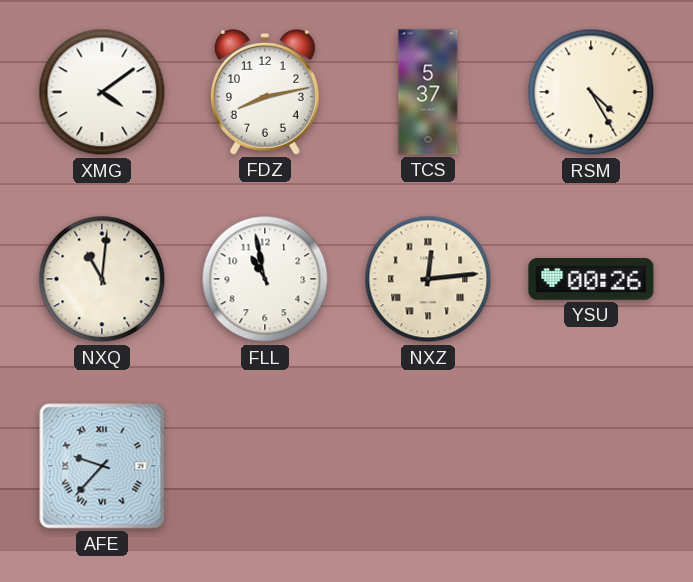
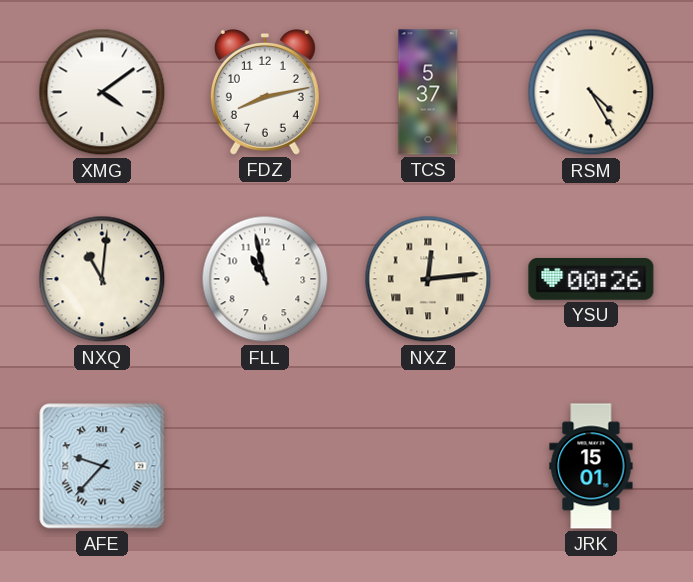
JRK: none -> 15:01
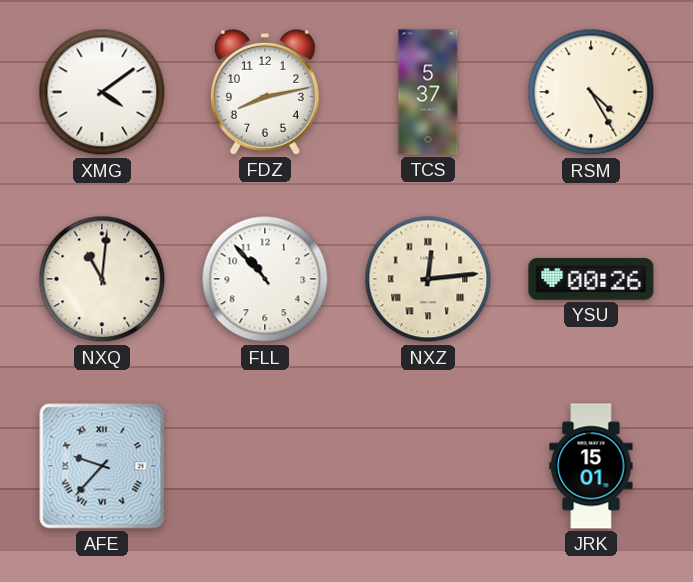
FLL: 10:58 -> 10:53
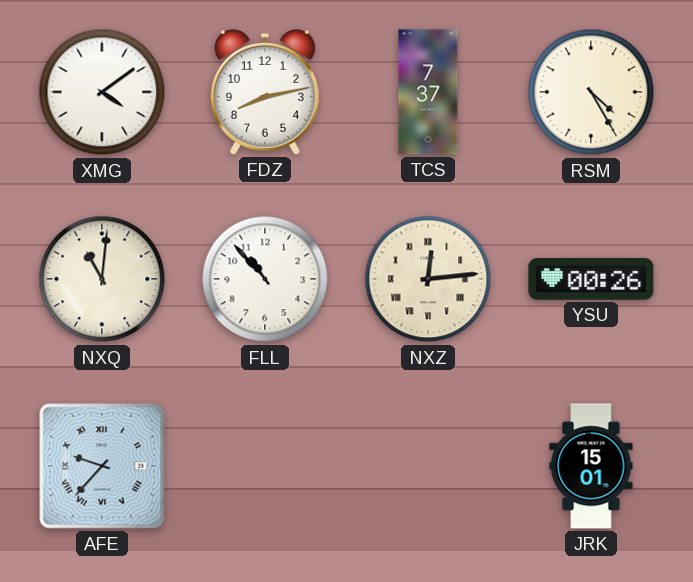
TCS: 5:37 -> 7:37
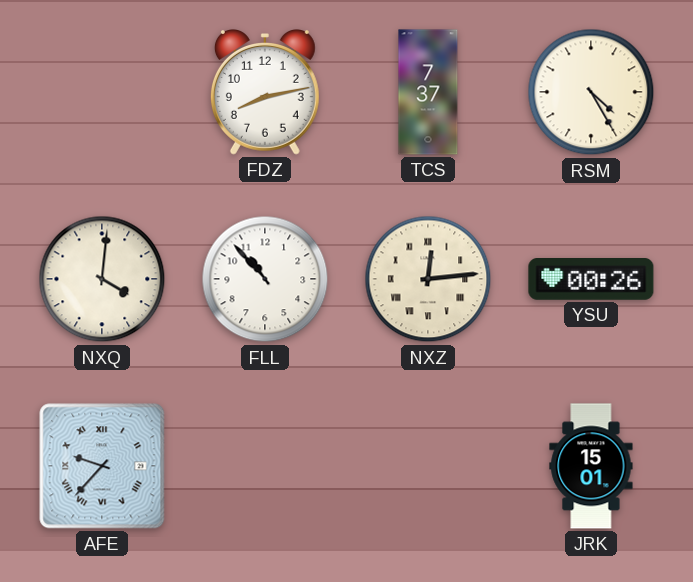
XMG: 4:09 -> none
NXQ: 11:01 -> 4:01
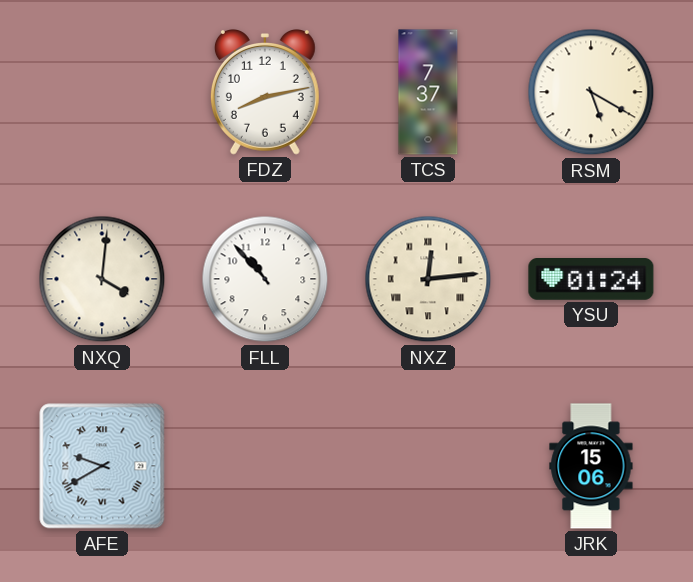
RSM: 4:25 -> 5:20
YSU: 00:26 -> 01:24
AFE: 9:37 -> 9:40
JRK: 15:01 -> 15:06
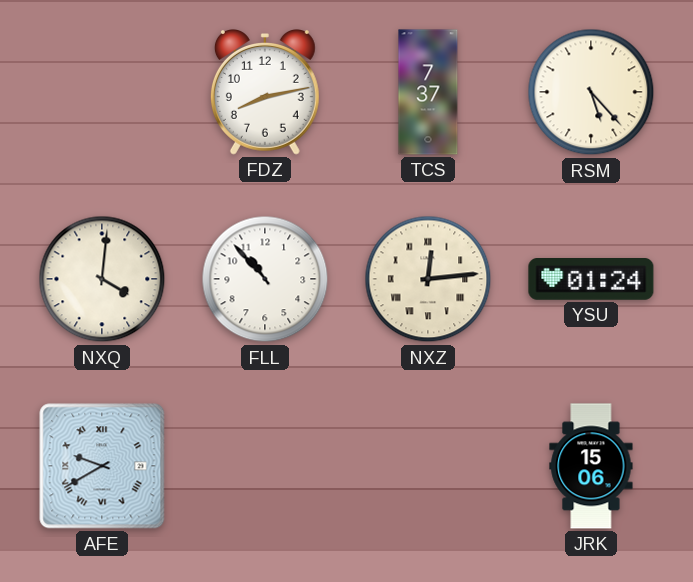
RSM: 5:20 -> 5:23
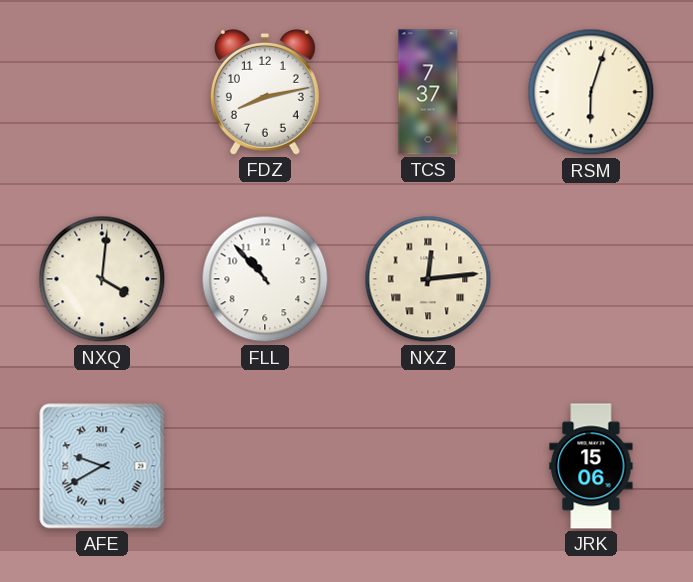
RSM: 5:23 -> 6:03
YSU: 01:24 -> none
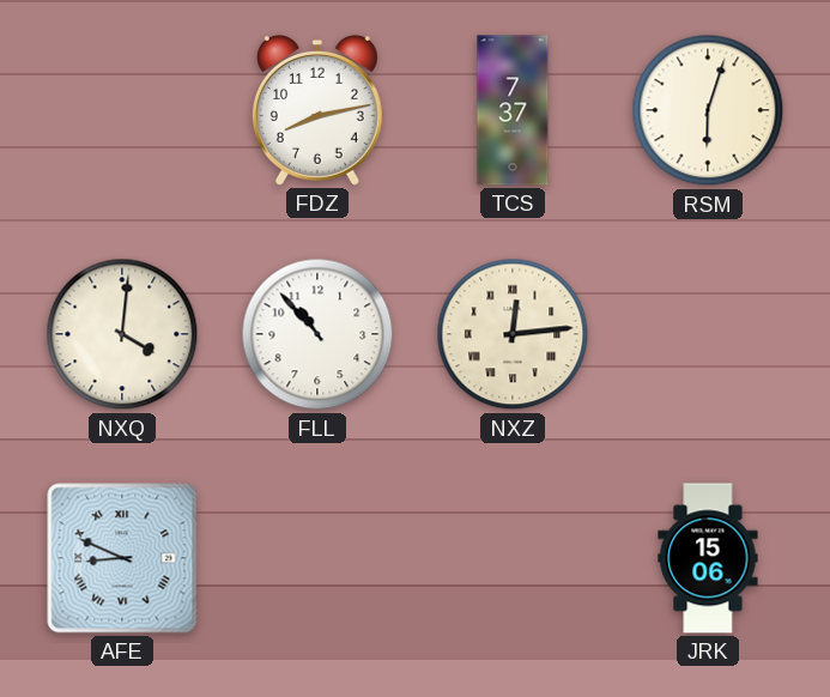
AFE: 9:40 -> 8:49
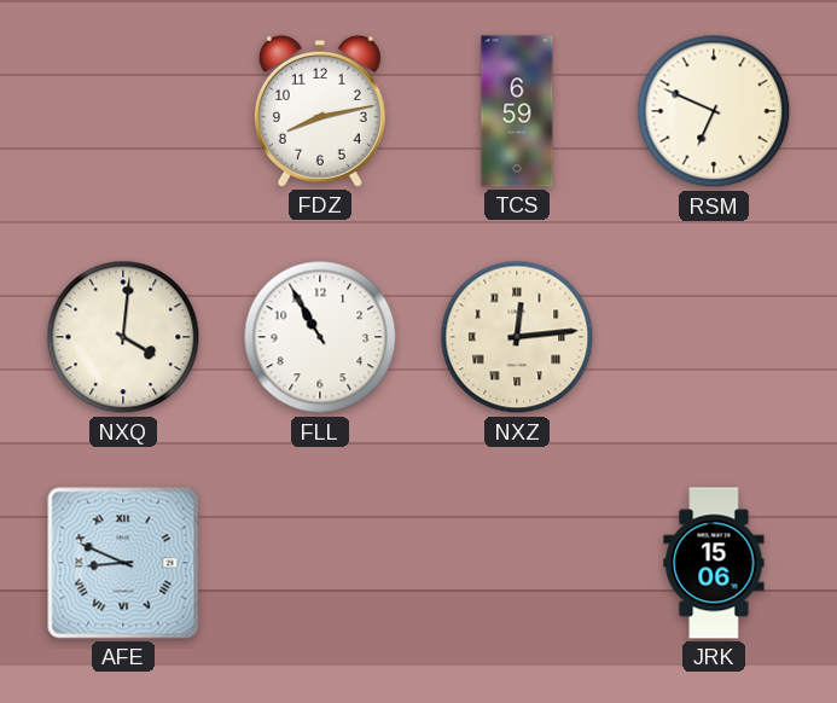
TCS: 7:37 -> 6:59
RSM: 6:03 -> 6:49
FLL: 10:53 -> 10:55
